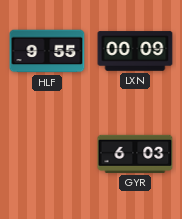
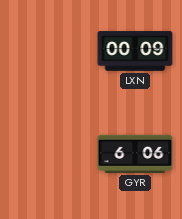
HLF: 9:55 -> none
GYR: 6:03 -> 6:06
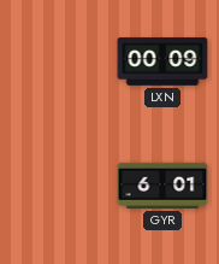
GYR: 6:06 -> 6:01
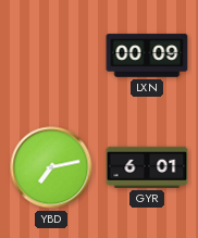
YBD: none -> 7:13
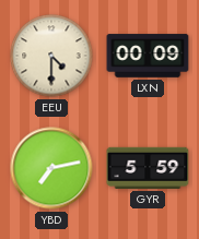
EEU: none -> 4:30
GYR: 6:01 -> 5:59
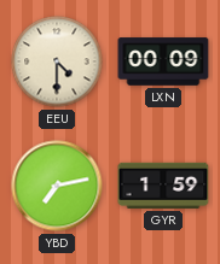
GYR: 5:59 -> 1:59
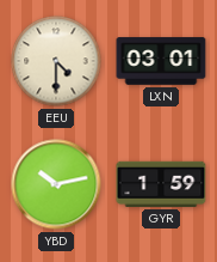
LXN: 00:09 -> 03:01
YBD: 7:13 -> 10:13
